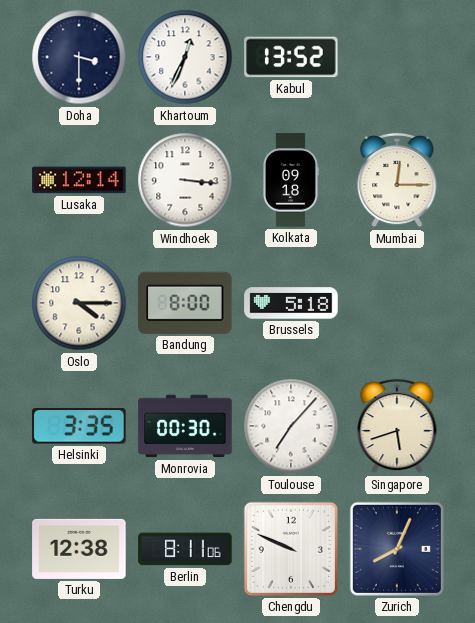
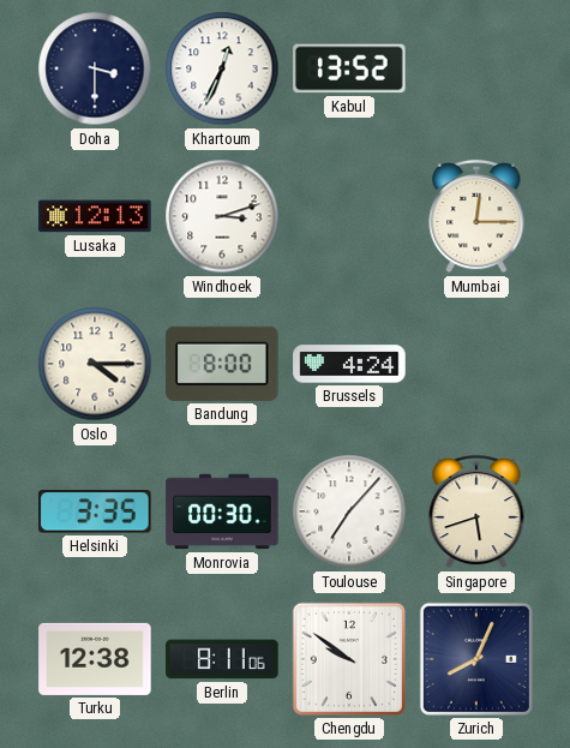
Lusaka: 12:14 -> 12:13
Windhoek: 3:16 -> 3:12
Kolkata: 09:18 -> none
Brussels: 5:18 -> 4:24
Chengdu: 9:49 -> 9:51
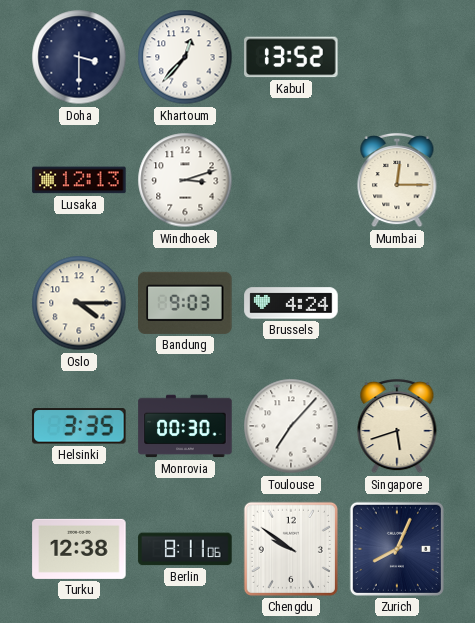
Khartoum: 12:34 -> 12:37
Bandung: 8:00 -> 9:03
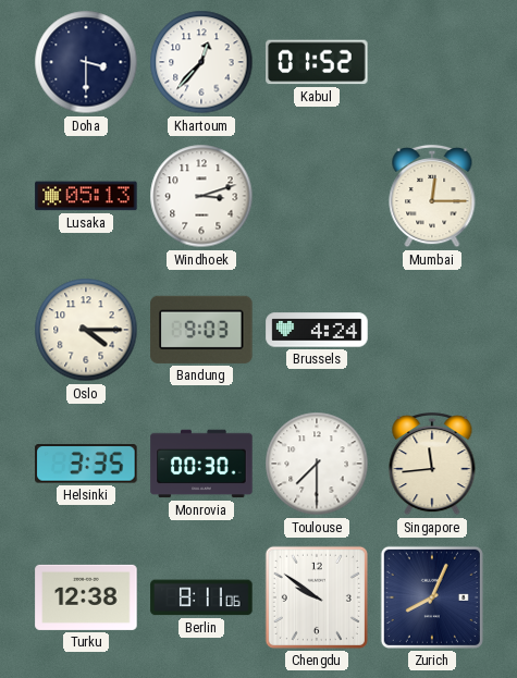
Kabul: 13:52 -> 01:52
Lusaka: 12:13 -> 05:13
Toulouse: 7:07 -> 7:30
Singapore: 5:42 -> 11:44
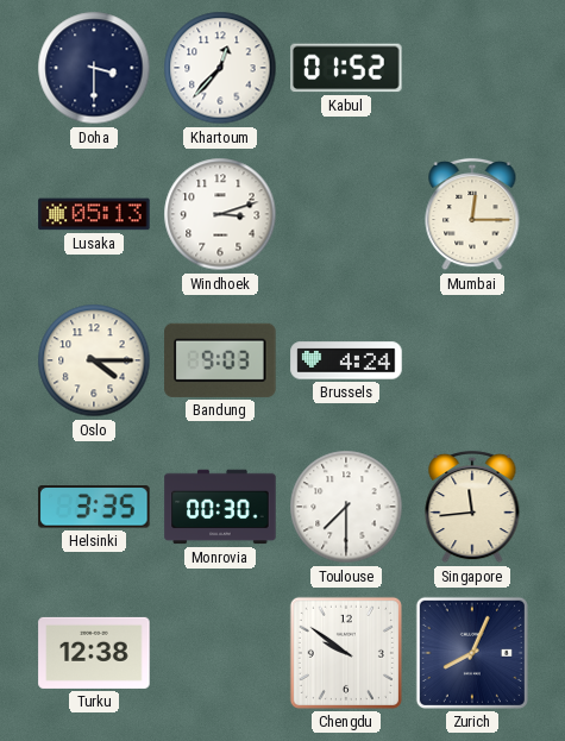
Berlin: 8:11 -> none
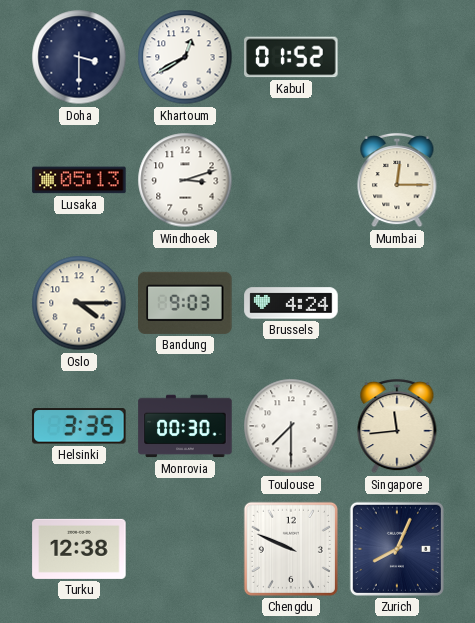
Khartoum: 12:37 -> 12:40
Chengdu: 9:51 -> 9:49
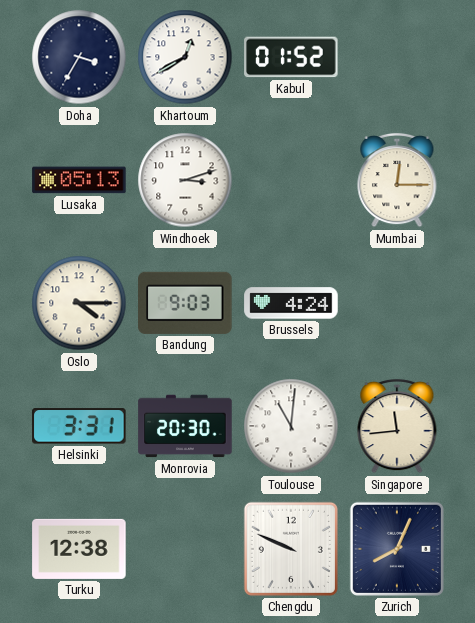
Doha: 3:30 -> 3:35
Helsinki: 3:35 -> 3:31
Monrovia: 00:30 -> 20:30
Toulouse: 7:30 -> 11:01
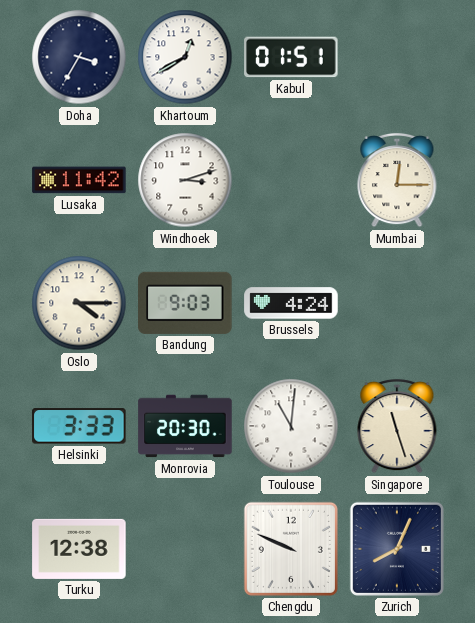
Kabul: 01:52 -> 01:51
Lusaka: 05:13 -> 11:42
Helsinki: 3:31 -> 3:33
Singapore: 11:44 -> 11:27
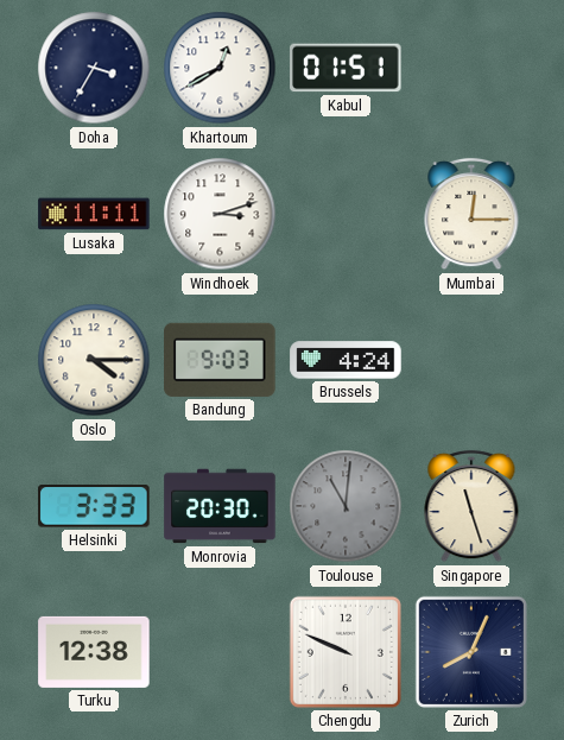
Lusaka: 11:42 -> 11:11
Toulouse dial: white -> grey
